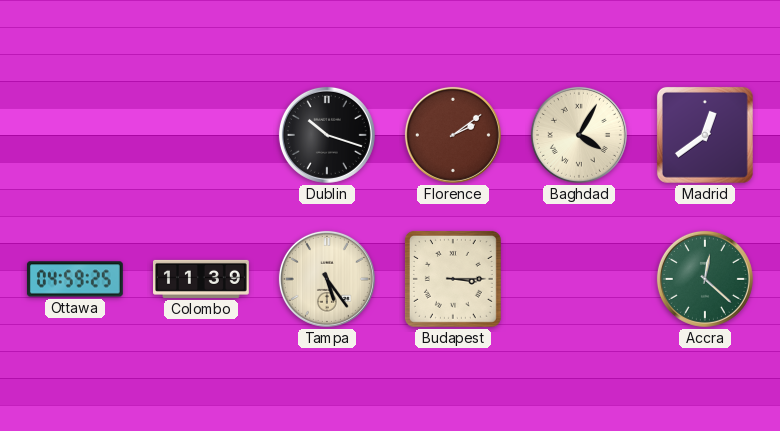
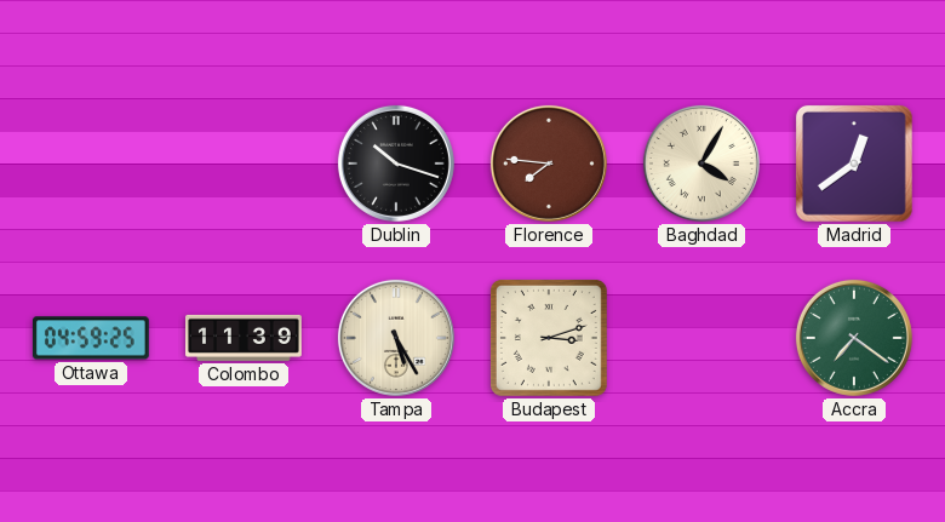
Florence: 2:09 -> 7:46
Tampa: 5:24 -> 5:25
Budapest: 3:15 -> 3:12
Accra: 12:22 -> 7:21
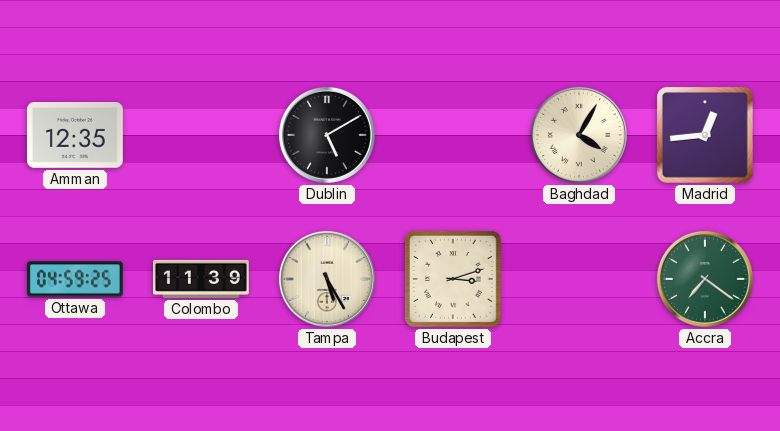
Amman: none -> 12:35
Dublin: 10:18 -> 5:10
Florence: 7:46 -> none
Madrid: 12:39 -> 12:44
